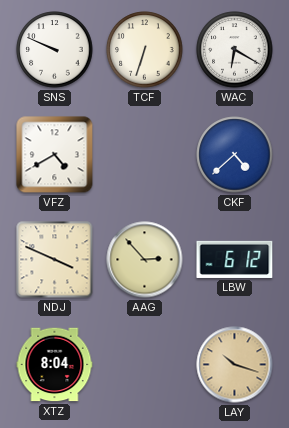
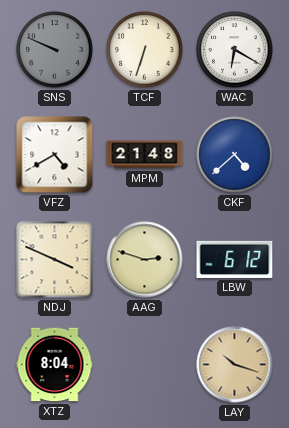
SNS dial: white -> grey
MPM: none -> 21:48
AAG: 2:53 -> 2:48
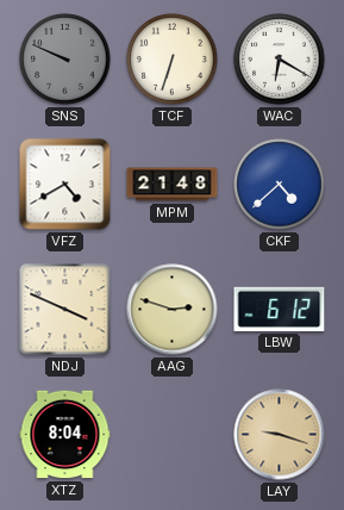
LAY: 10:18 -> 9:18
